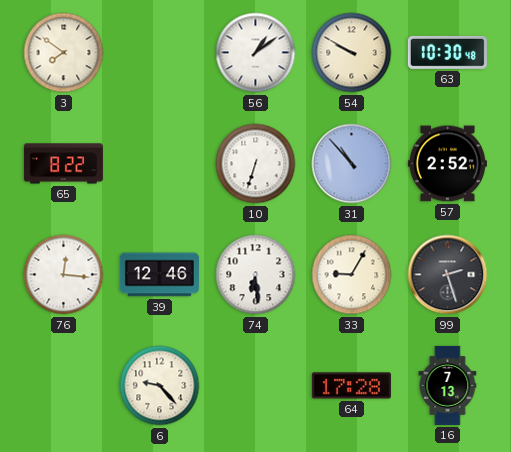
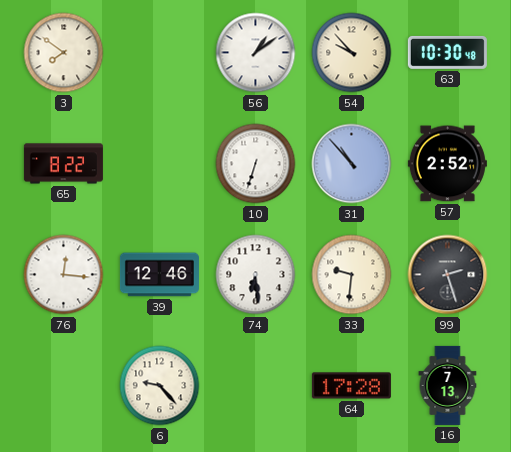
54: 9:50 -> 9:53
33: 9:05 -> 9:31
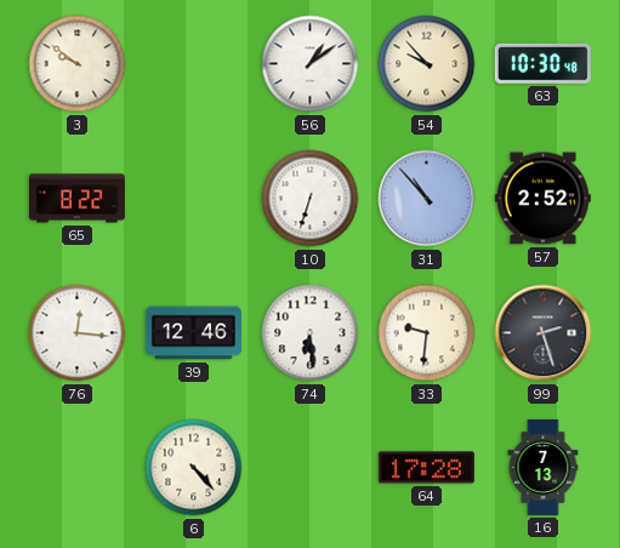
3: 7:51 -> 9:51
6: 9:23 -> 4:23
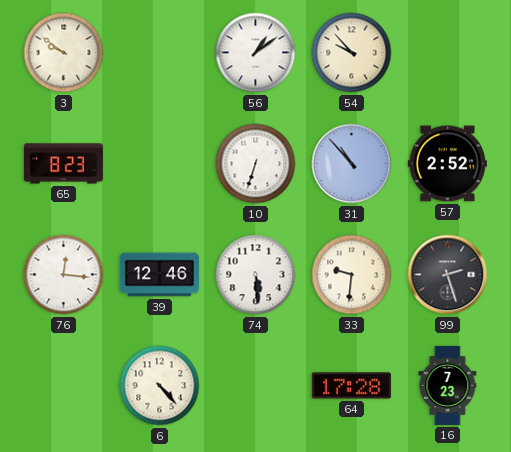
63: 10:30 -> none
65: 8:22 -> 8:23
74: 6:29 -> 5:29
16: 7:13 -> 7:23
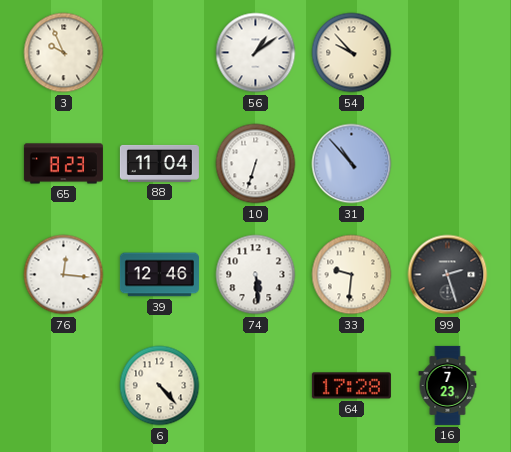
3: 9:51 -> 9:56
88: none -> 11:04
57: 2:52 -> none
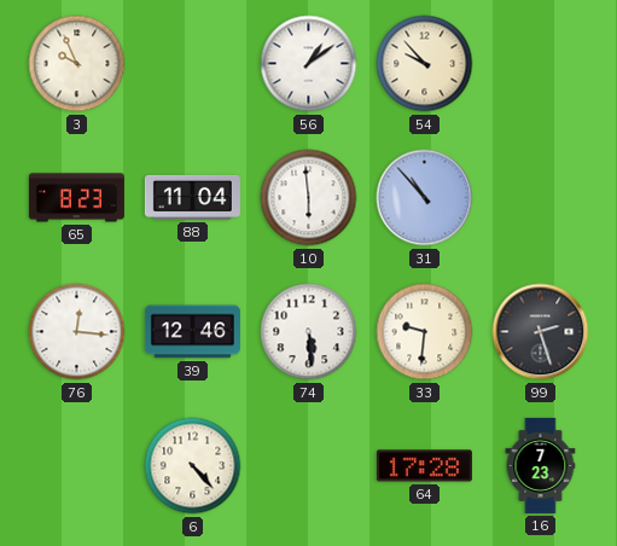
10: 6:33 -> 5:59
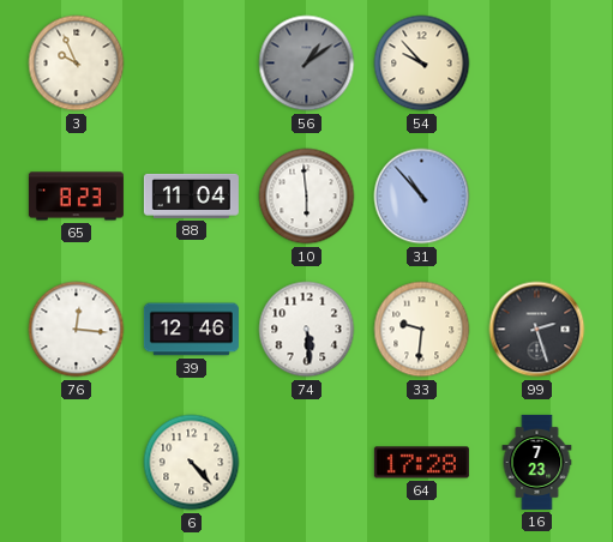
56 dial: white -> grey
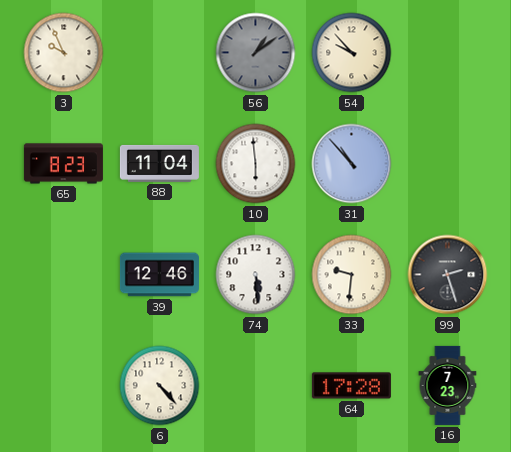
76: 12:16 -> none
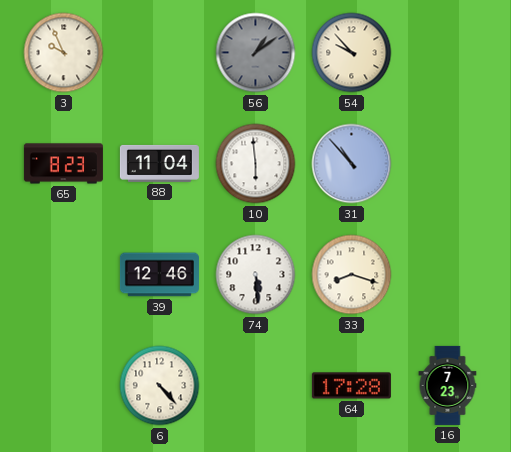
33: 9:31 -> 8:18
99: 2:27 -> none
